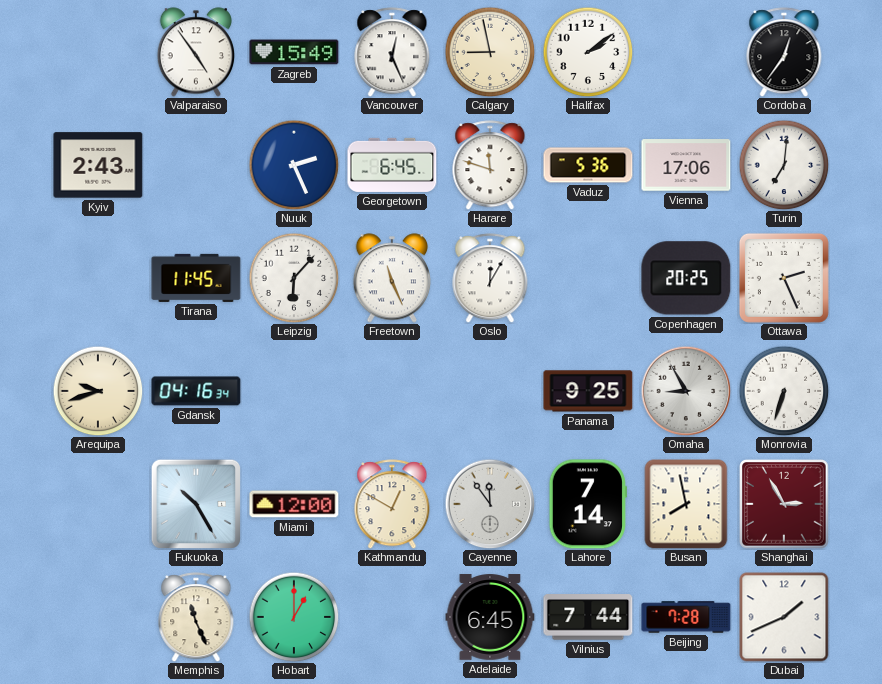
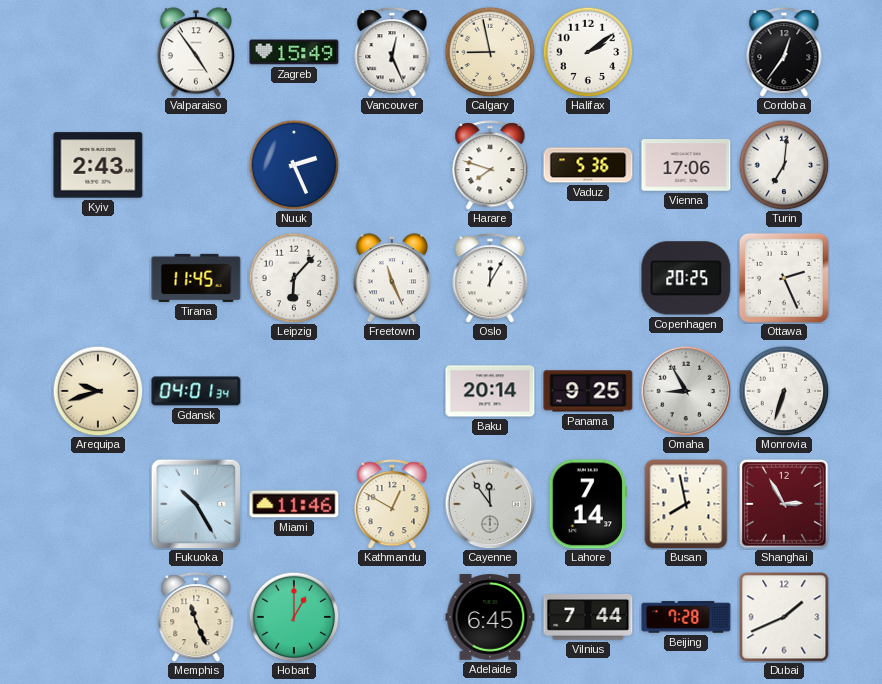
Georgetown: 6:45 -> none
Harare: 11:48 -> 7:48
Gdansk: 04:16 -> 04:01
Baku: none -> 20:14
Miami: 12:00 -> 11:46
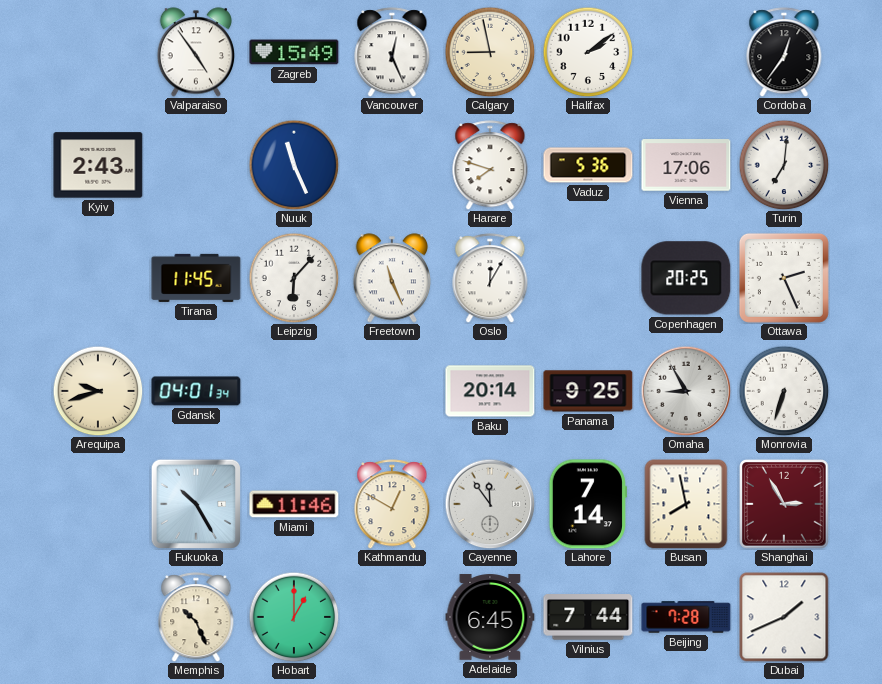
Nuuk: 2:26 -> 11:26
Memphis: 11:26 -> 10:26
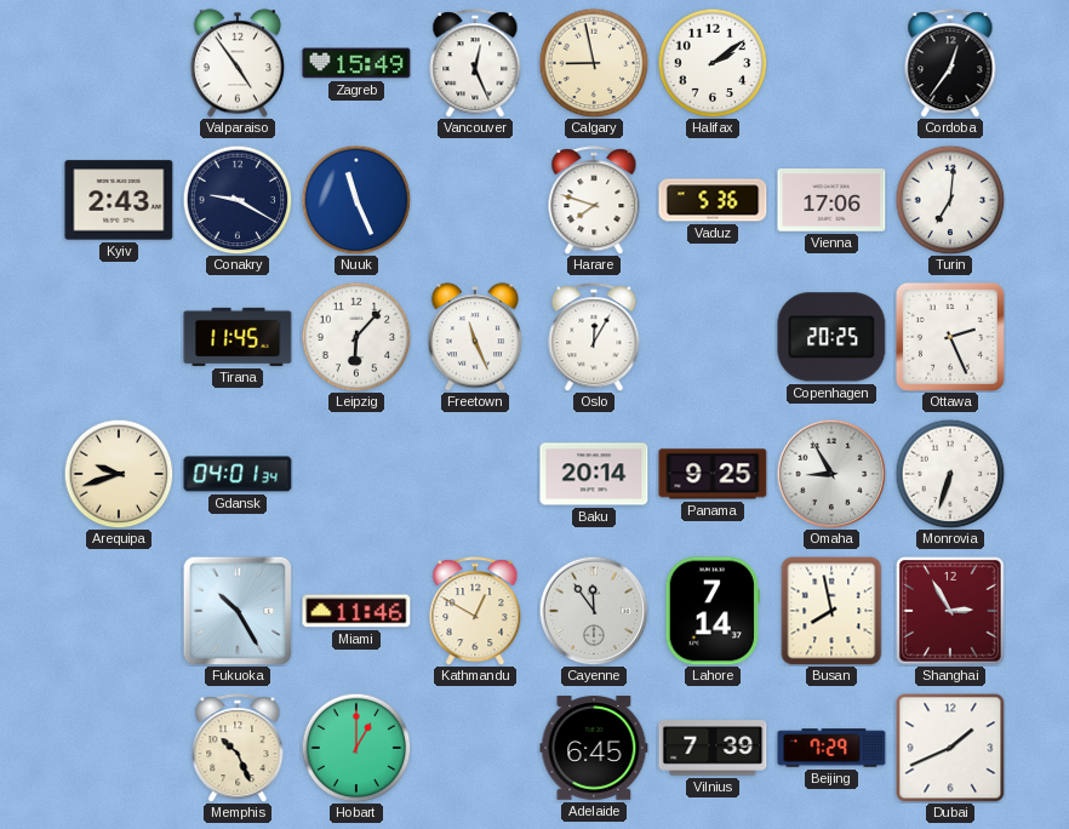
Conakry: none -> 9:20
Vilnius: 7:44 -> 7:39
Beijing: 7:28 -> 7:29
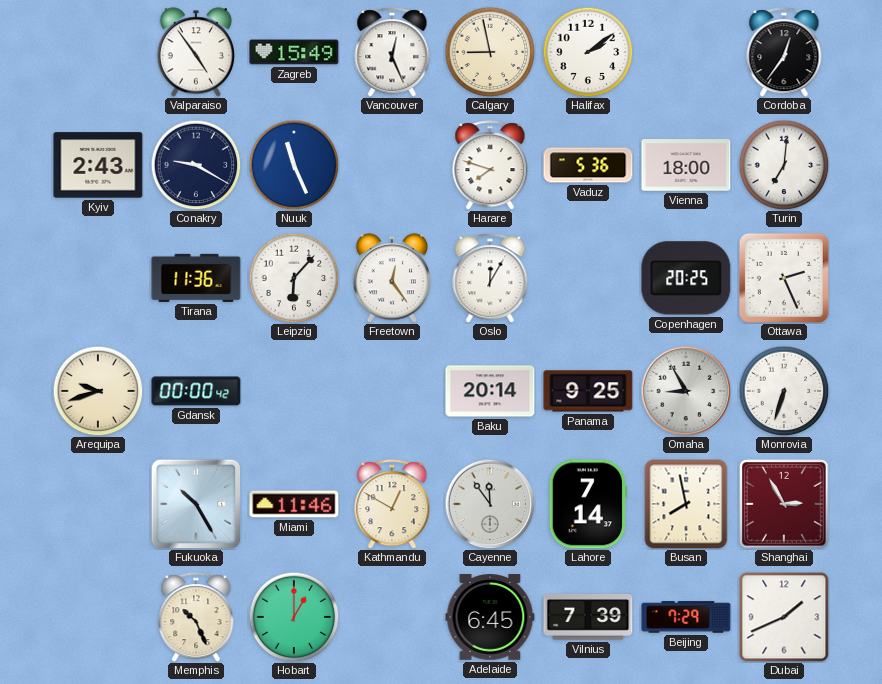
Vienna: 17:06 -> 18:00
Tirana: 11:45 -> 11:36
Freetown: 11:26 -> 12:24
Gdansk: 04:01 -> 00:00
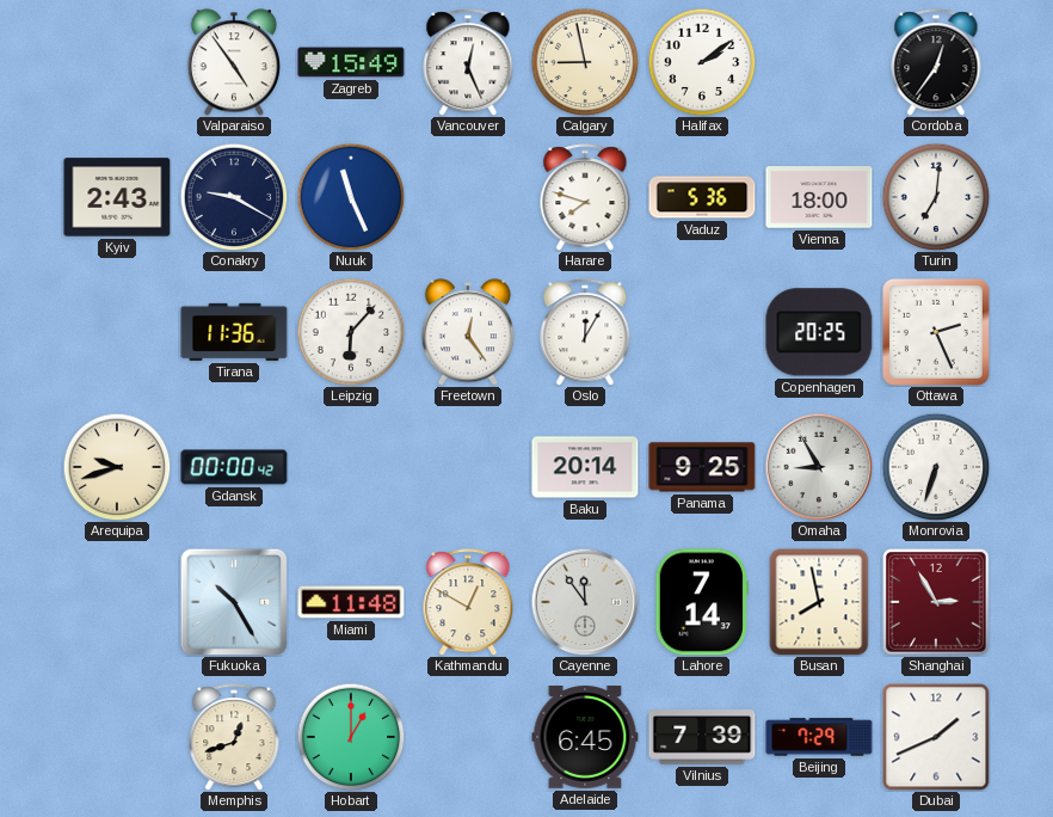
Miami: 11:46 -> 11:48
Memphis: 10:26 -> 12:42
